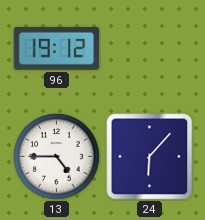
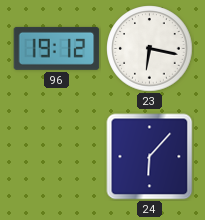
23: none -> 6:17
13: 4:45 -> none
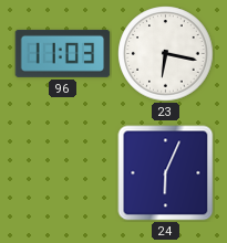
96: 19:12 -> 11:03
24: 6:07 -> 6:04
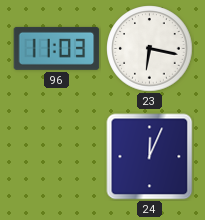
24: 6:04 -> 12:04
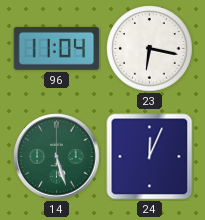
96: 11:03 -> 11:04
14: none -> 5:27
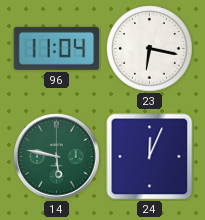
14: 5:27 -> 5:47
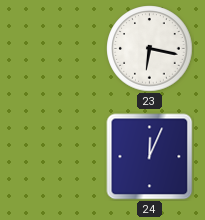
96: 11:04 -> none
14: 5:47 -> none
